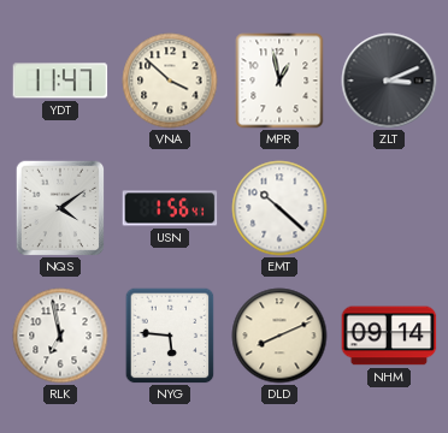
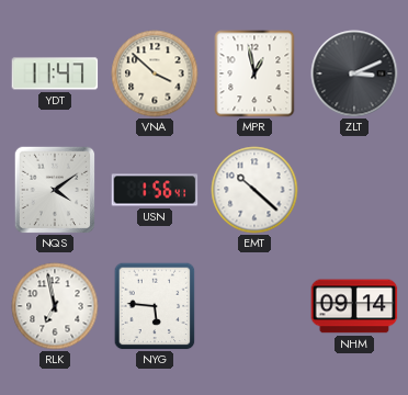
DLD: 8:11 -> none
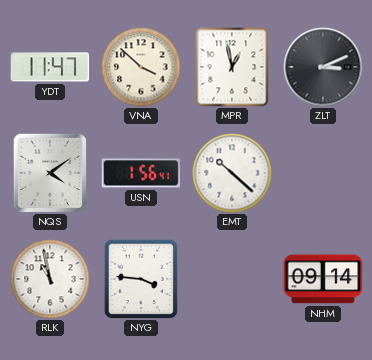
RLK: 6:58 -> 10:58
NYG: 5:46 -> 3:46
